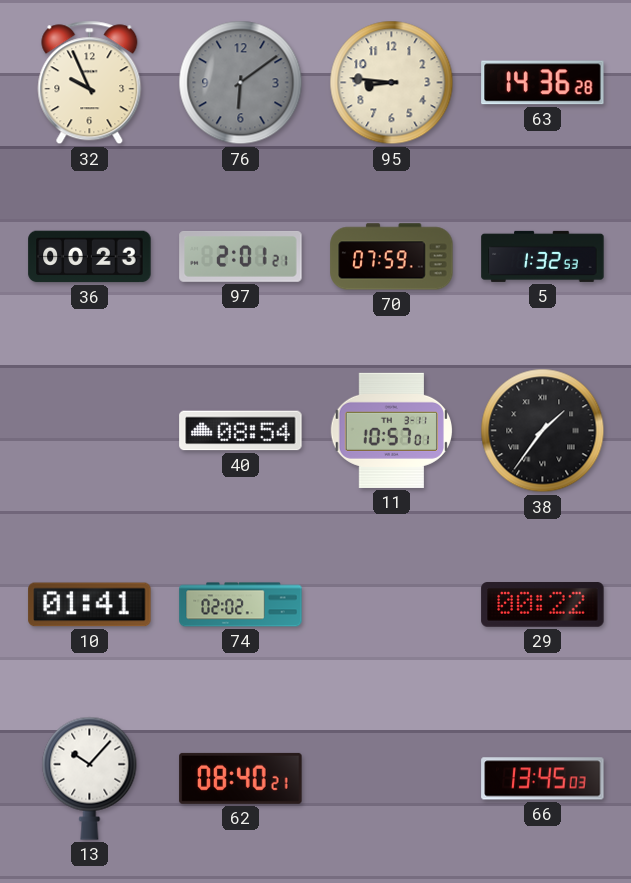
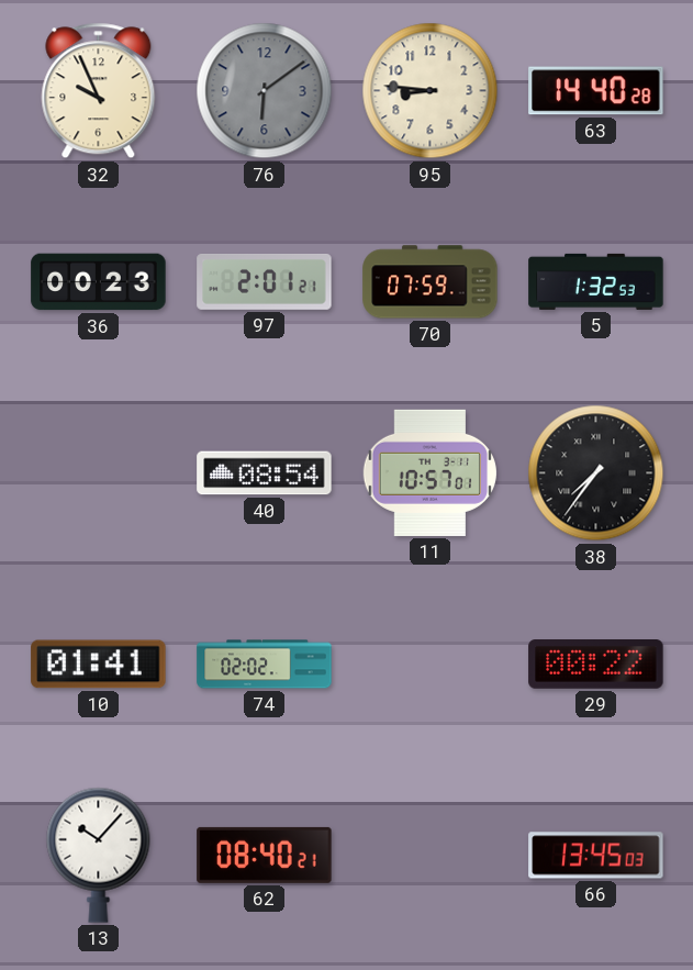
63: 14:36 -> 14:40
38: 1:36 -> 7:36
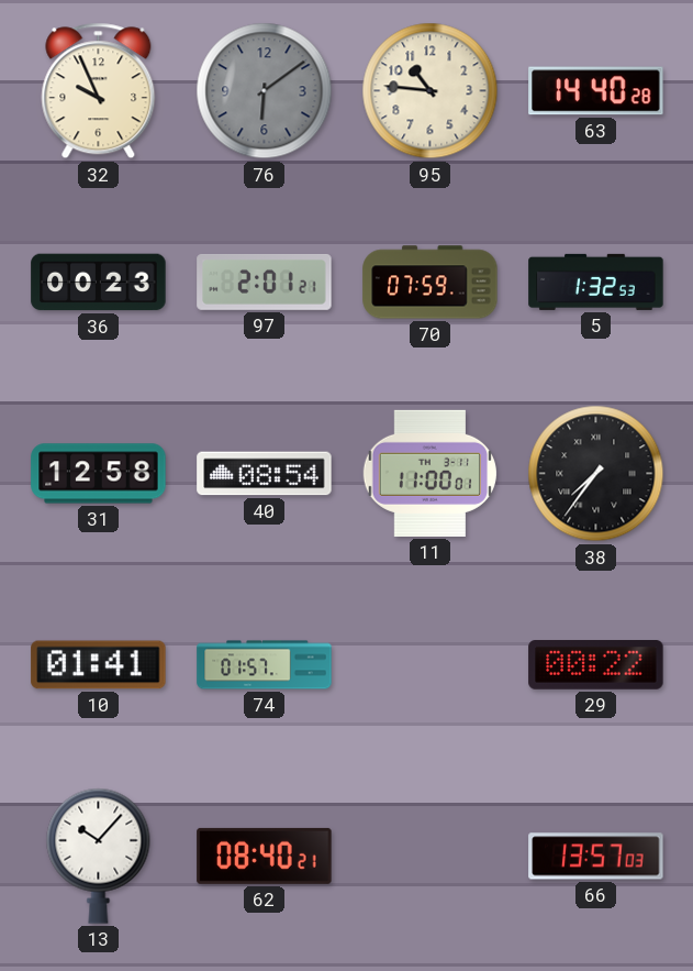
95: 8:46 -> 10:46
31: none -> 12:58
11: 10:57 -> 11:00
74: 02:02 -> 01:57
66: 13:45 -> 13:57
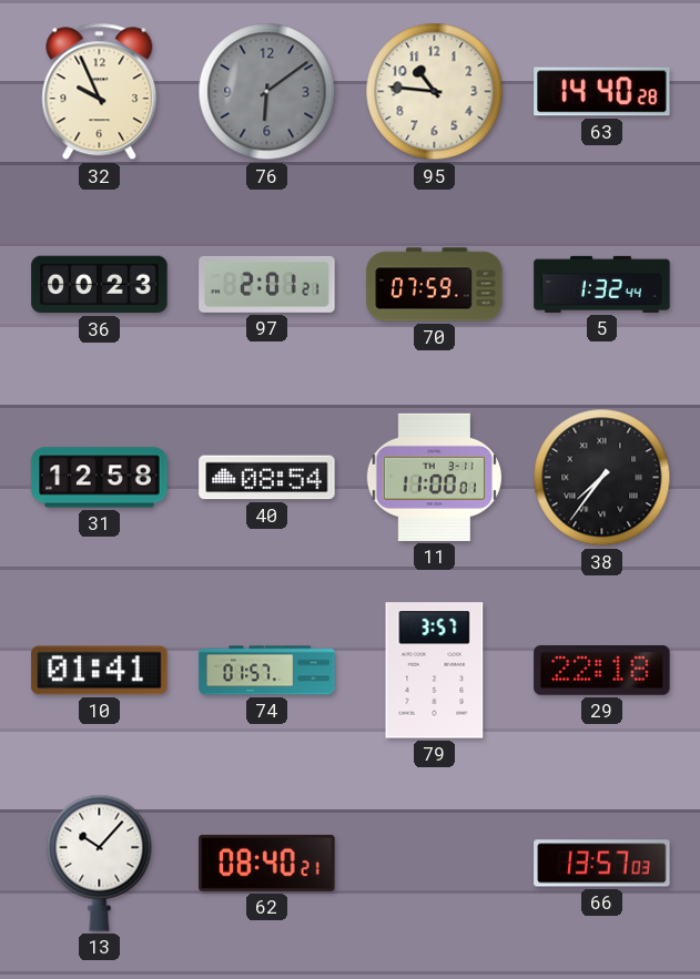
5: 1:32:53 -> 1:32:44
79: none -> 3:57
29: 00:22 -> 22:18
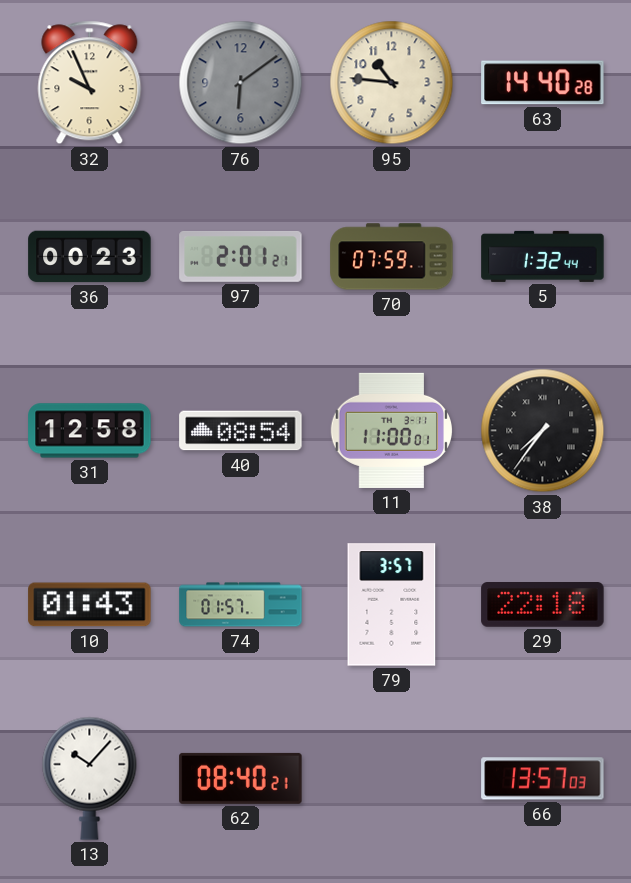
10: 01:41 -> 01:43
